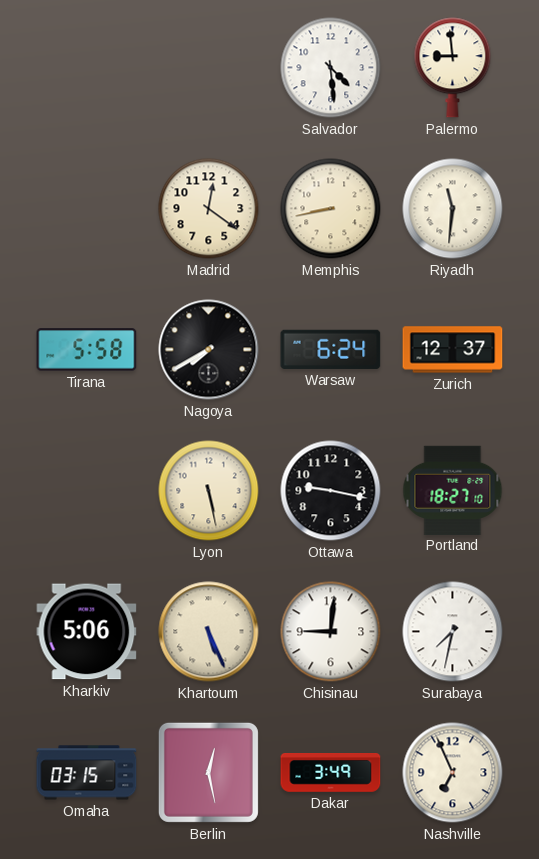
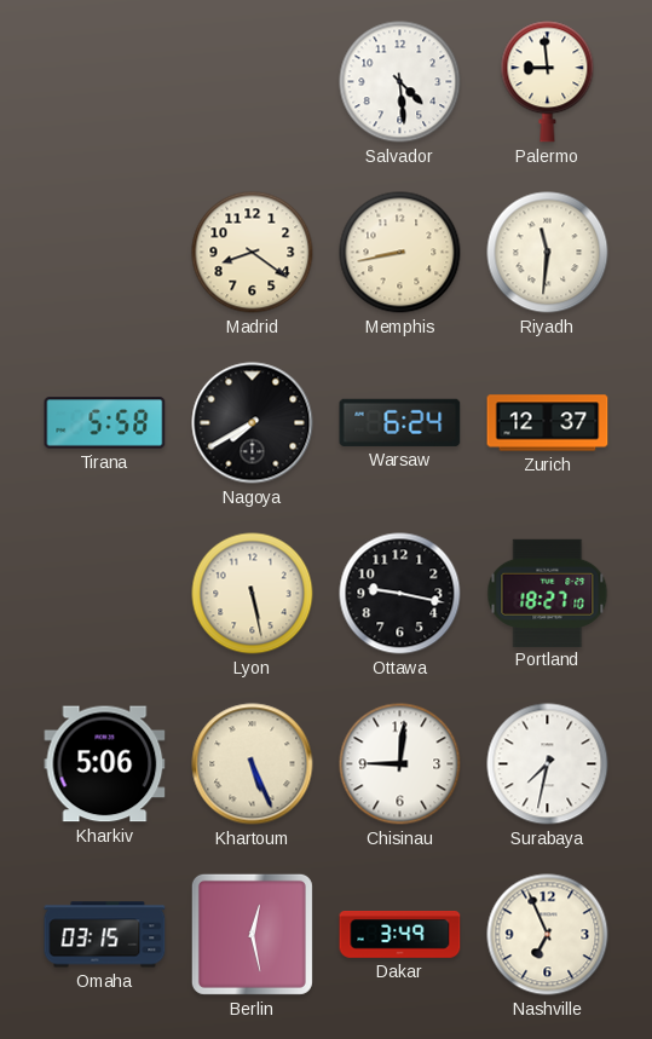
Madrid: 12:21 -> 8:21
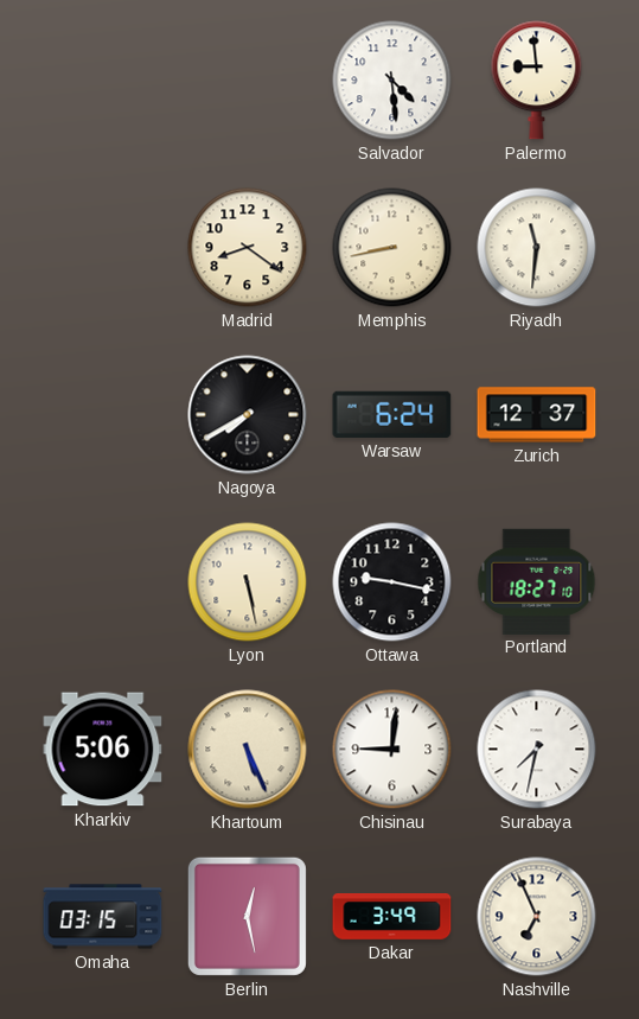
Tirana: 5:58 -> none
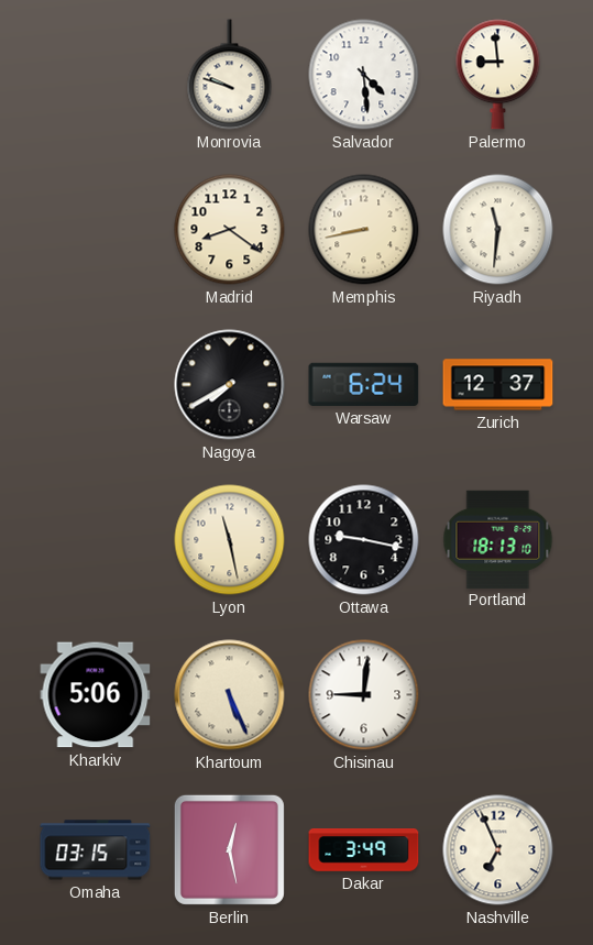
Monrovia: none -> 9:48
Lyon: 5:28 -> 11:28
Portland: 18:27 -> 18:13
Surabaya: 7:32 -> none
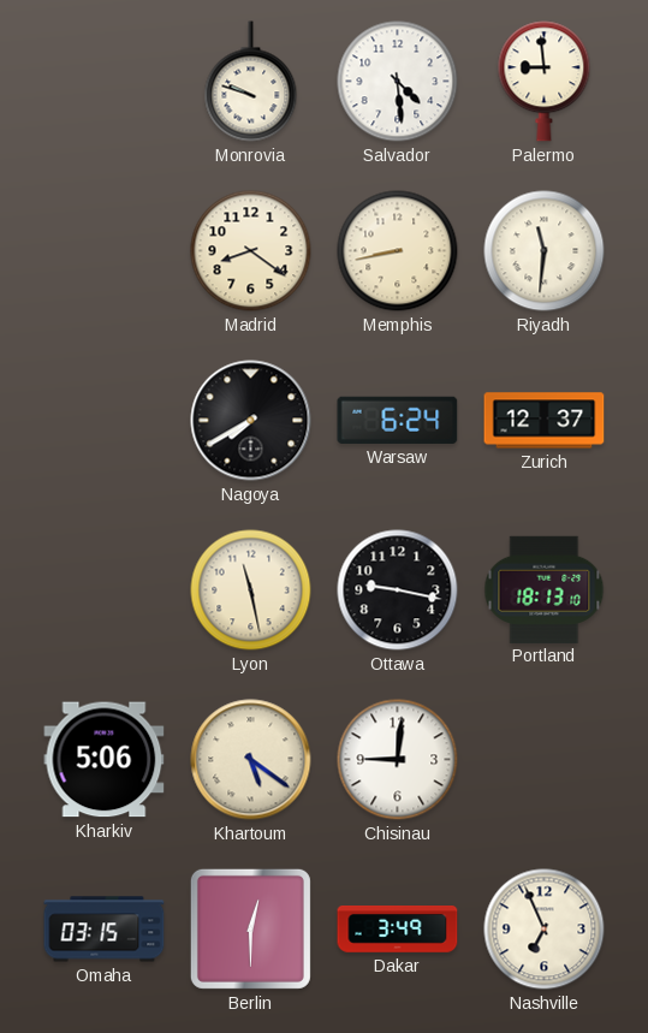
Khartoum: 5:26 -> 5:21
Berlin: 12:28 -> 12:30
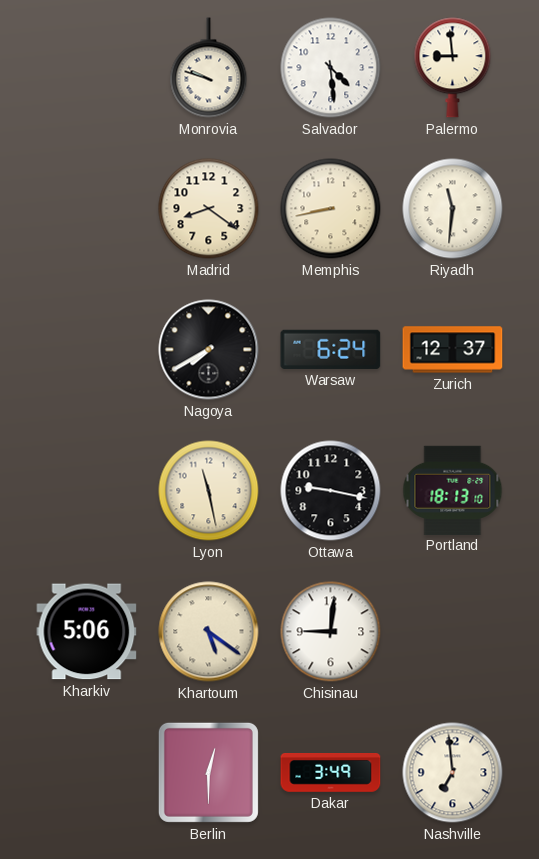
Omaha: 03:15 -> none
Nashville: 6:56 -> 6:59
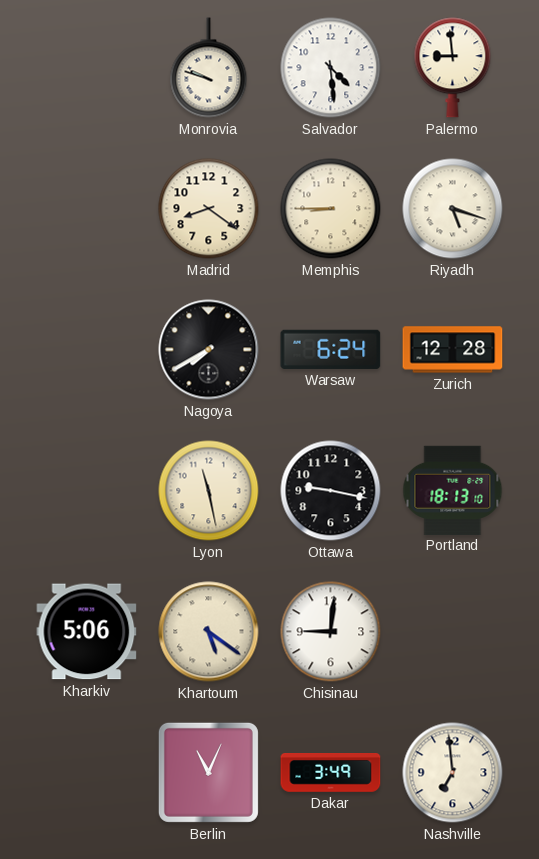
Memphis: 8:43 -> 8:45
Riyadh: 11:31 -> 5:18
Zurich: 12:37 -> 12:28
Berlin: 12:30 -> 11:04
